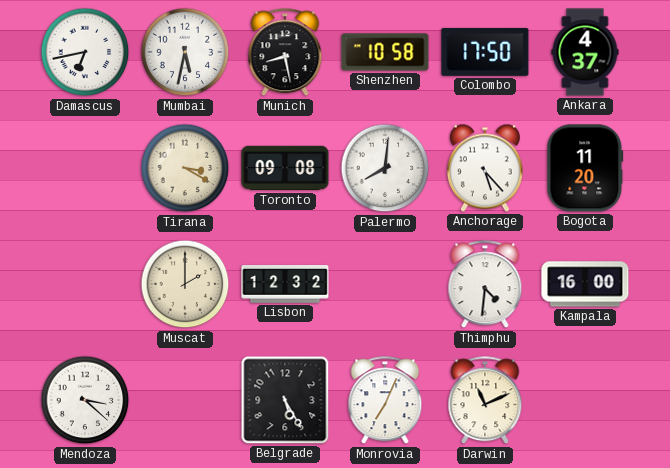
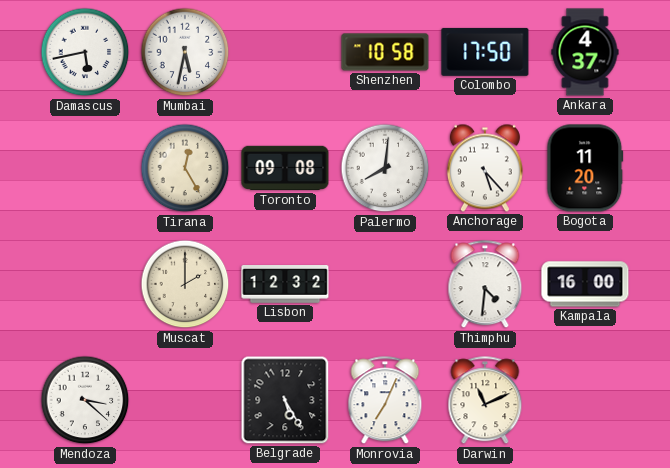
Damascus: 6:43 -> 5:43
Munich: 8:28 -> none
Tirana: 3:20 -> 12:25
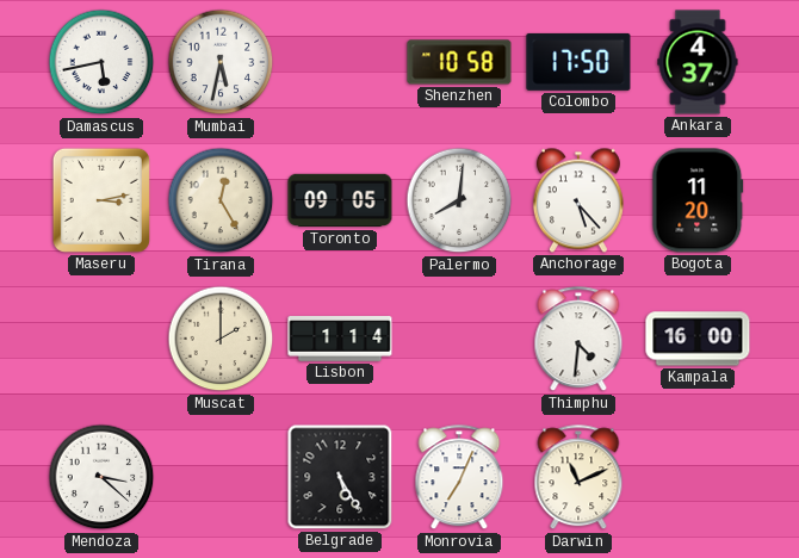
Maseru: none -> 3:13
Toronto: 09:08 -> 09:05
Lisbon: 12:32 -> 1:14
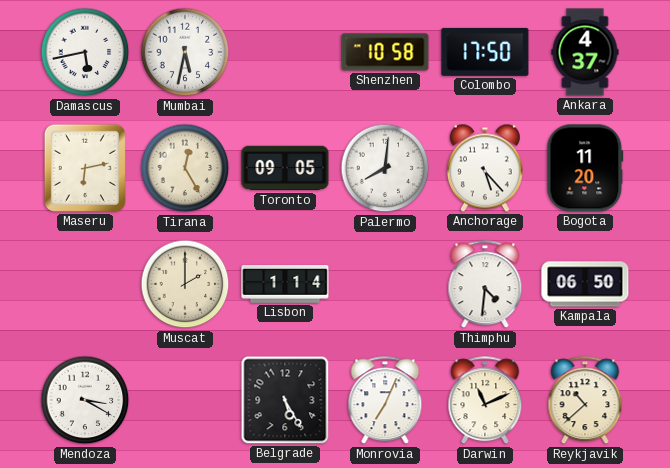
Maseru: 3:13 -> 6:13
Kampala: 16:00 -> 06:50
Mendoza: 3:22 -> 3:20
Reykjavik: none -> 10:38
